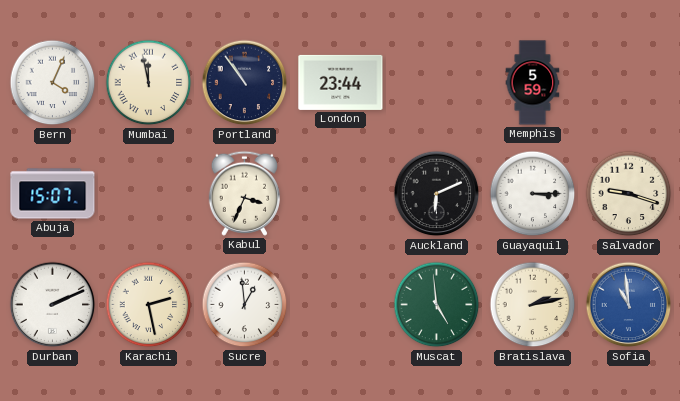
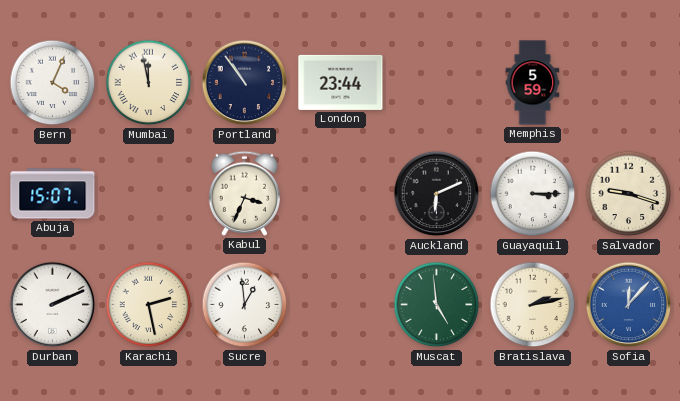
Sofia: 10:59 -> 12:07
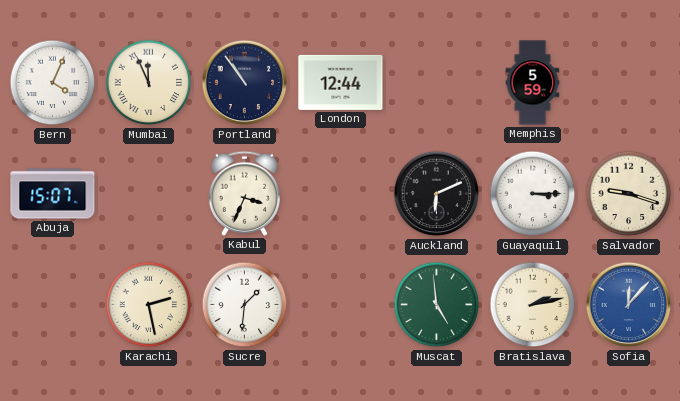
Mumbai: 11:58 -> 11:56
London: 23:44 -> 12:44
Durban: 2:11 -> none
Sucre: 12:59 -> 1:31
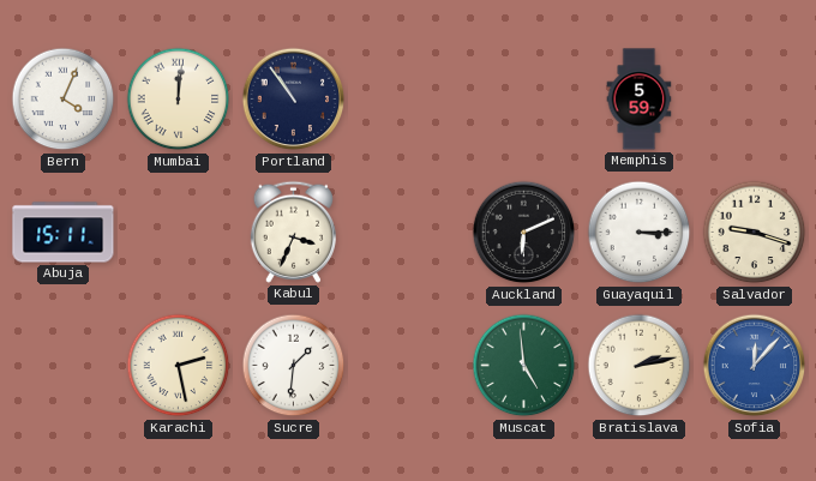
Mumbai: 11:56 -> 12:01
London: 12:44 -> none
Abuja: 15:07 -> 15:11
